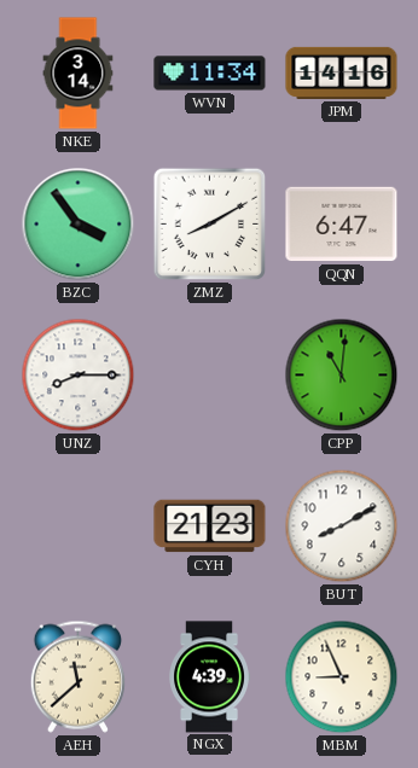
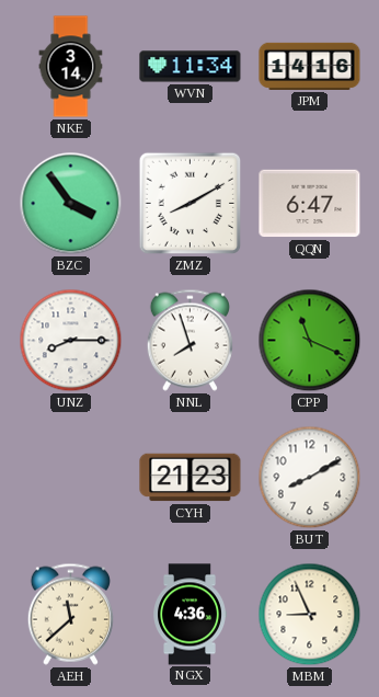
NNL: none -> 7:57
CPP: 11:01 -> 11:19
NGX: 4:39 -> 4:36
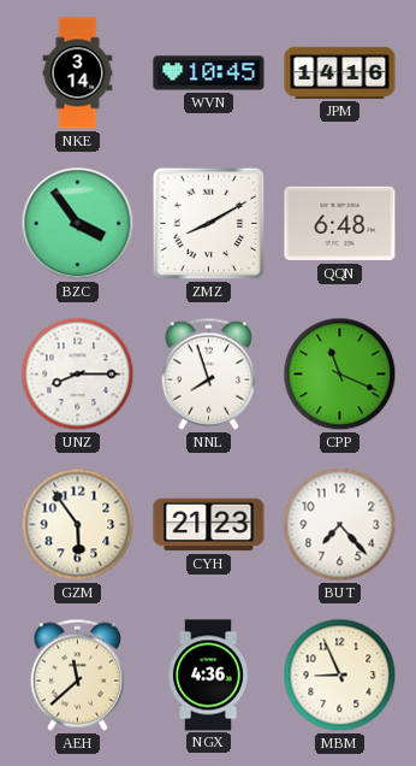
WVN: 11:34 -> 10:45
QQN: 6:47 -> 6:48
GZM: none -> 5:54
BUT: 8:10 -> 7:23
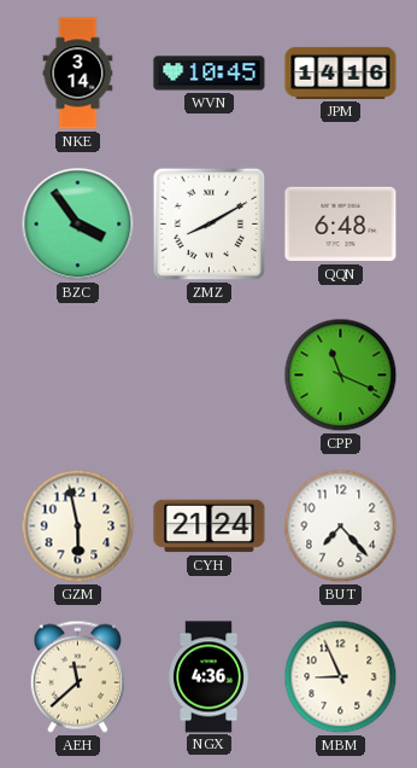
UNZ: 8:15 -> none
NNL: 7:57 -> none
GZM: 5:54 -> 5:58
CYH: 21:23 -> 21:24
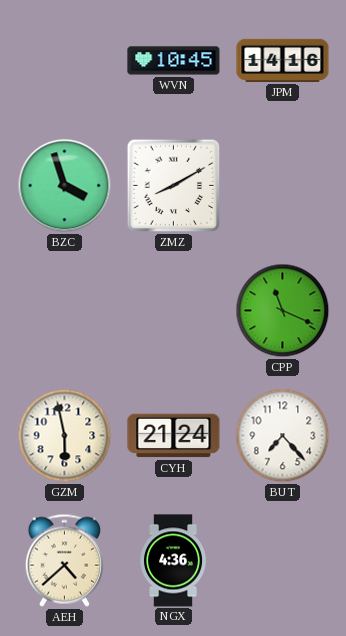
NKE: 3:14 -> none
BZC: 3:54 -> 3:57
QQN: 6:48 -> none
AEH: 11:38 -> 4:38
MBM: 8:56 -> none
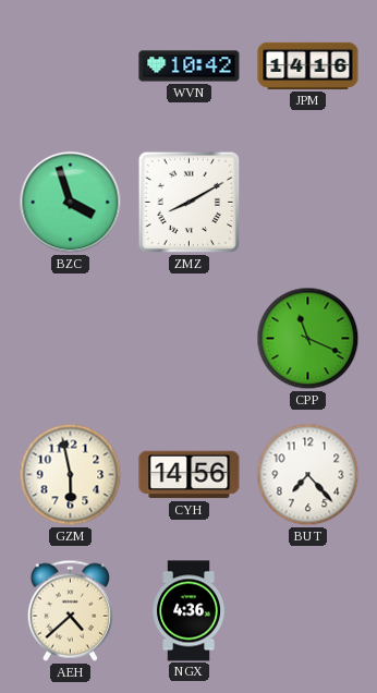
WVN: 10:45 -> 10:42
CYH: 21:24 -> 14:56
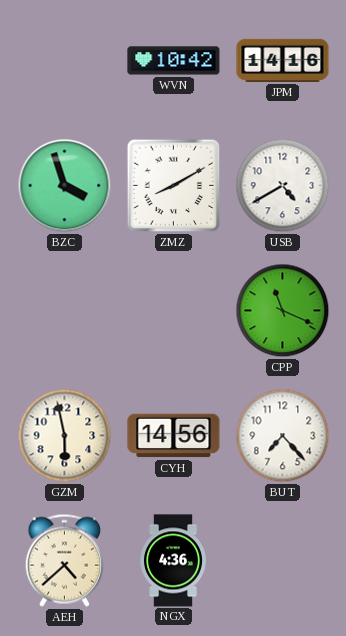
USB: none -> 4:40
